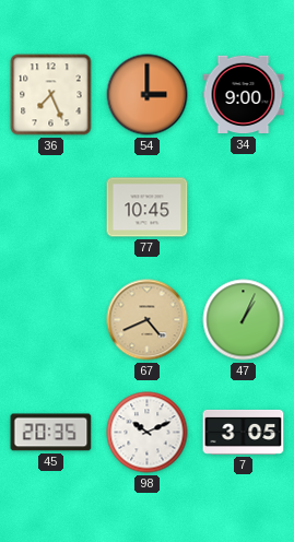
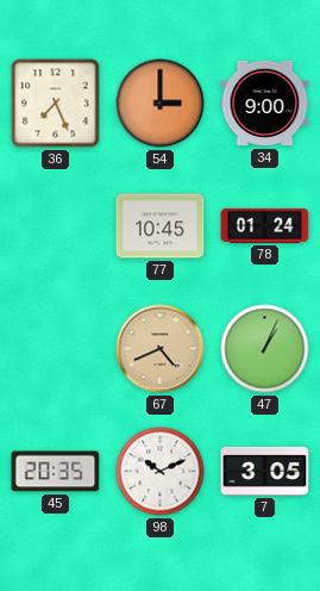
78: none -> 01:24
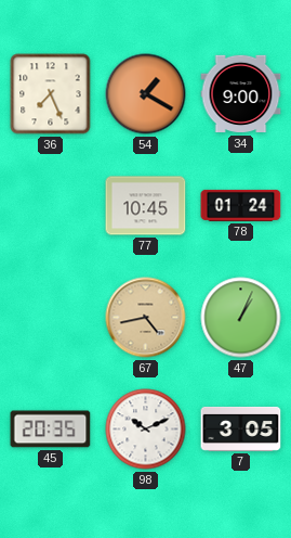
54: 3:00 -> 1:20
67: 4:41 -> 4:43
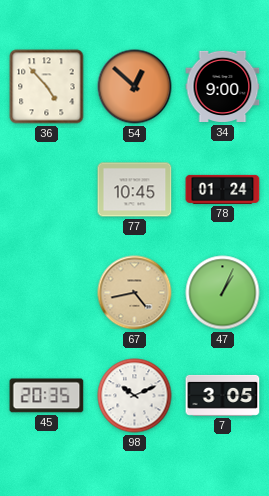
36: 7:26 -> 4:53
54: 1:20 -> 12:52
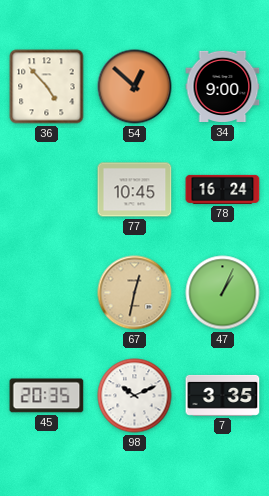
78: 01:24 -> 16:24
67: 4:43 -> 12:32
7: 3:05 -> 3:35
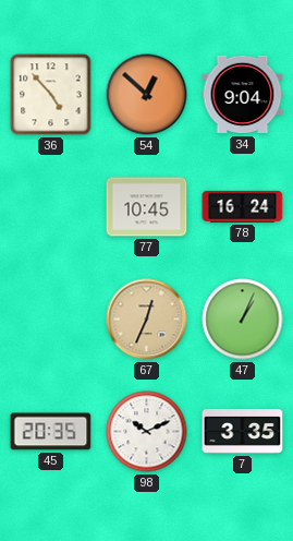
34: 9:00 -> 9:04
67: 12:32 -> 12:34
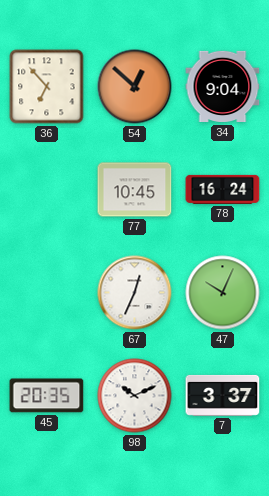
36: 4:53 -> 6:53
67 dial: champagne -> white
47: 1:04 -> 10:04
7: 3:35 -> 3:37
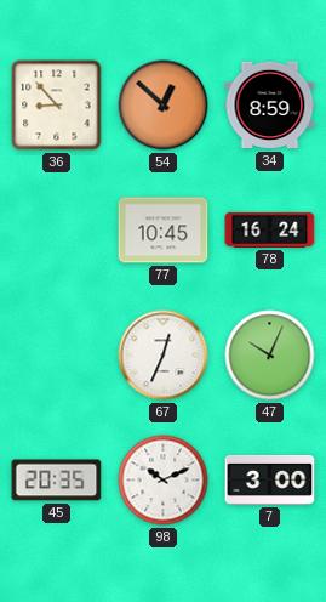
36: 6:53 -> 8:53
34: 9:04 -> 8:59
7: 3:37 -> 3:00
